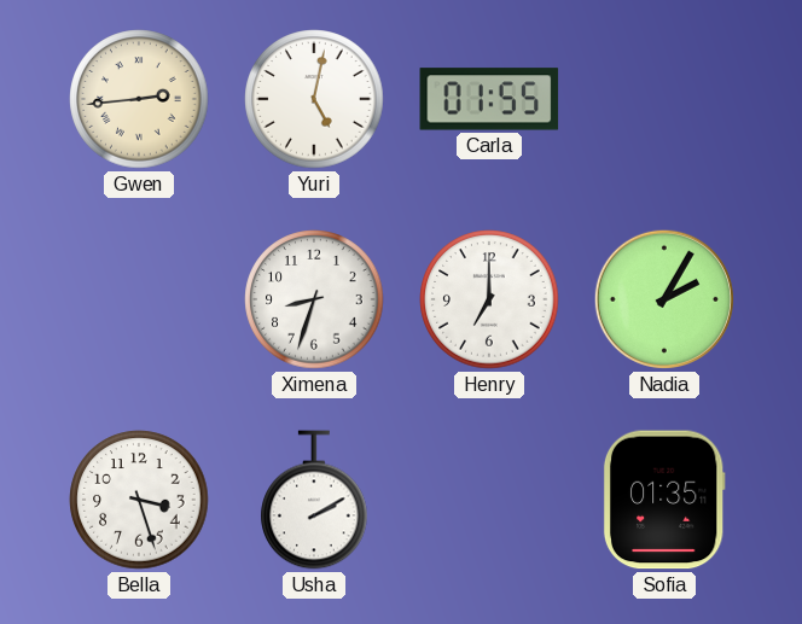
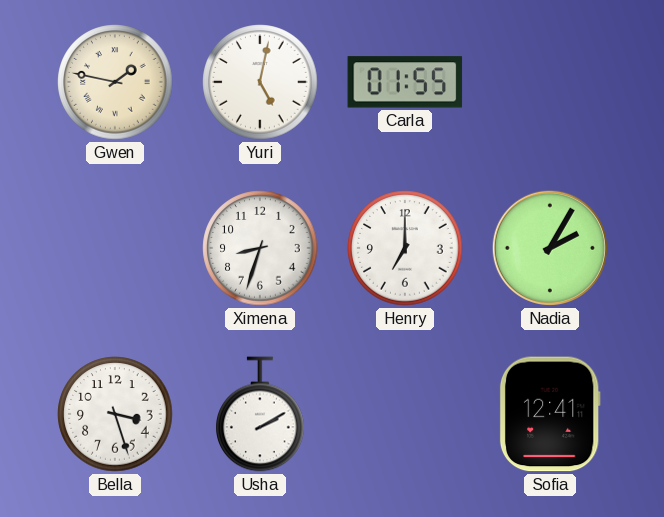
Gwen: 2:44 -> 1:47
Sofia: 01:35 -> 12:41
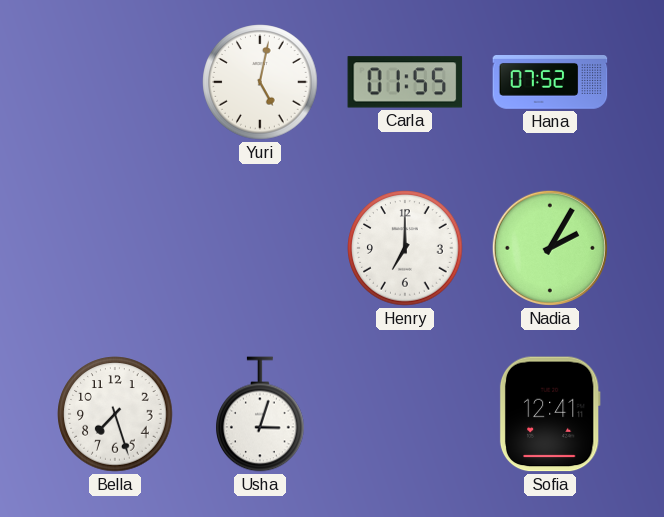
Gwen: 1:47 -> none
Hana: none -> 07:52
Ximena: 8:33 -> none
Bella: 3:27 -> 7:27
Usha: 2:10 -> 3:03
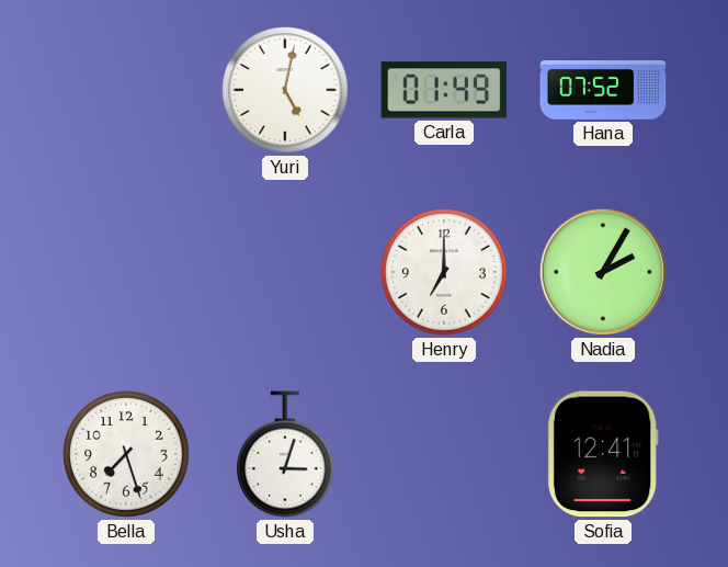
Carla: 01:55 -> 01:49
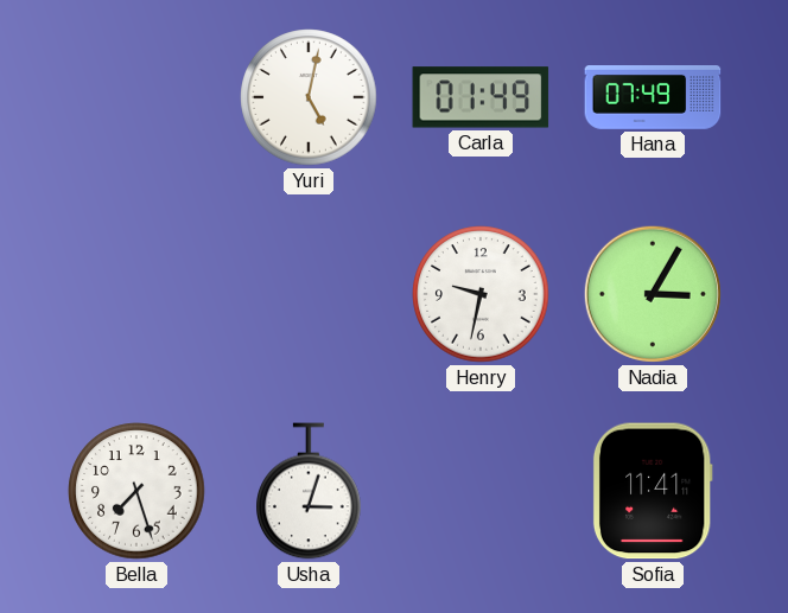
Hana: 07:52 -> 07:49
Henry: 7:00 -> 9:32
Nadia: 2:05 -> 3:05
Sofia: 12:41 -> 11:41
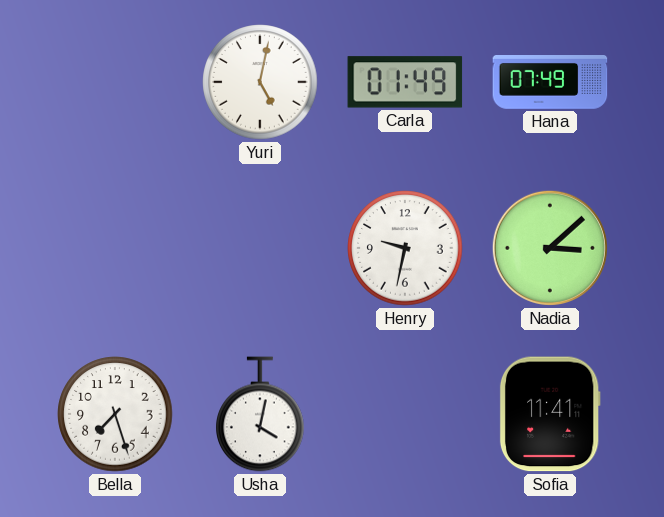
Nadia: 3:05 -> 3:08
Usha: 3:03 -> 4:02
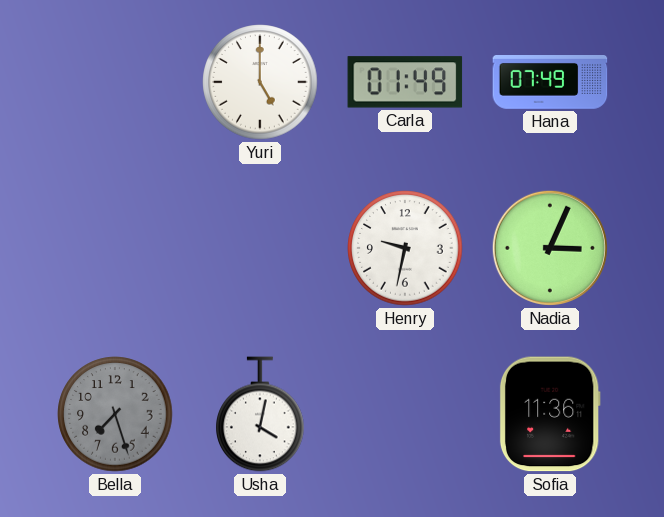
Yuri: 5:02 -> 5:00
Nadia: 3:08 -> 3:04
Bella dial: white -> grey
Sofia: 11:41 -> 11:36
